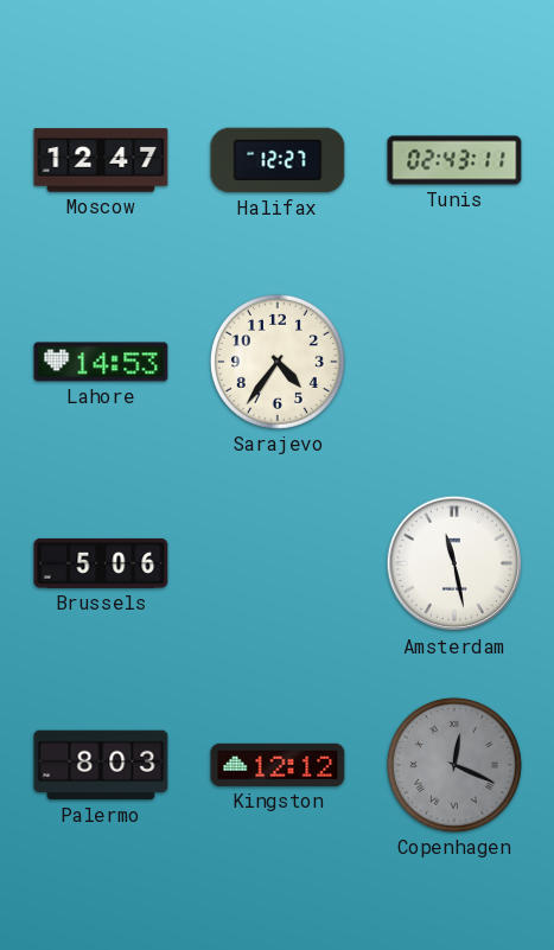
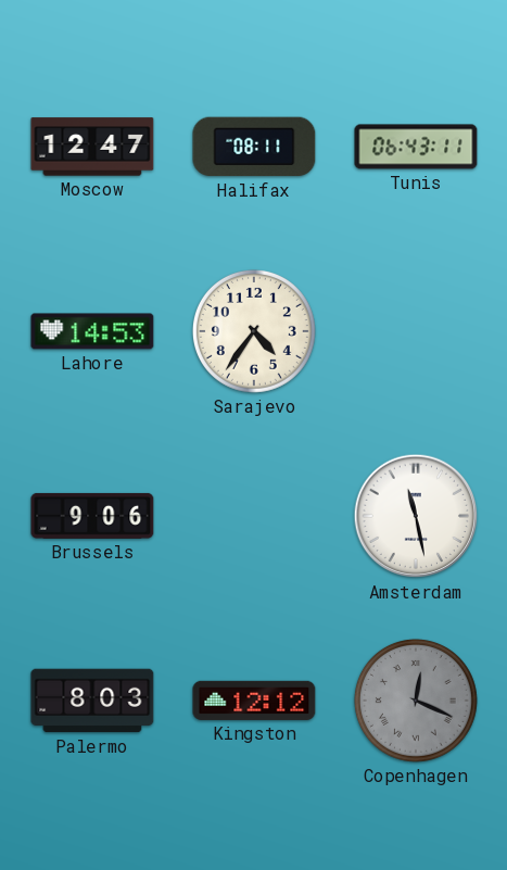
Halifax: 12:27 -> 08:11
Tunis: 02:43 -> 06:43
Brussels: 5:06 -> 9:06
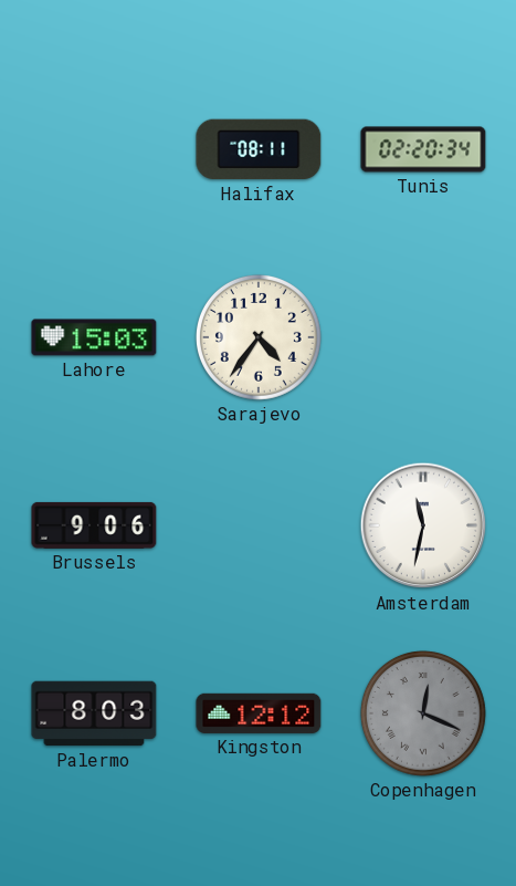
Moscow: 12:47 -> none
Tunis: 06:43 -> 02:20
Lahore: 14:53 -> 15:03
Amsterdam: 11:28 -> 11:32
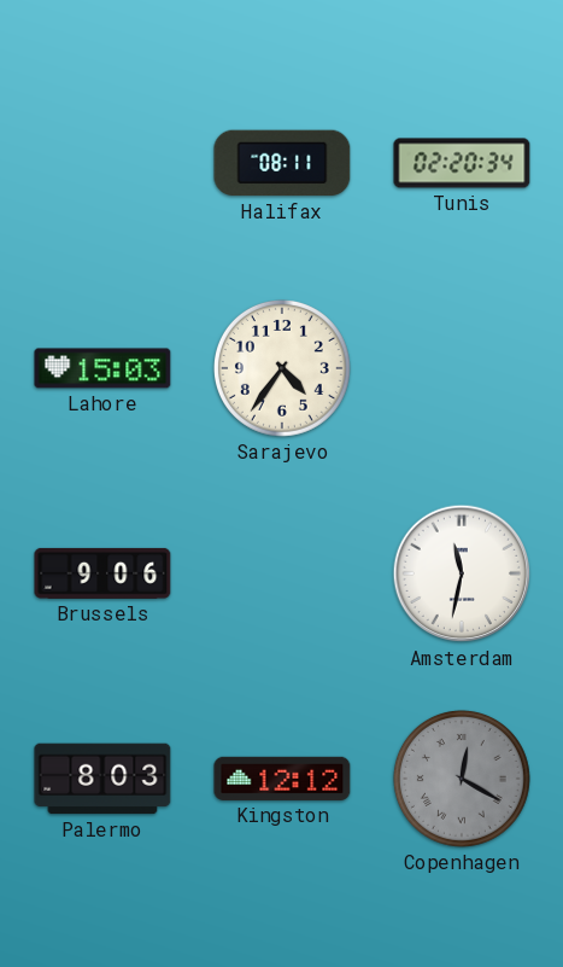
Copenhagen: 12:19 -> 12:20
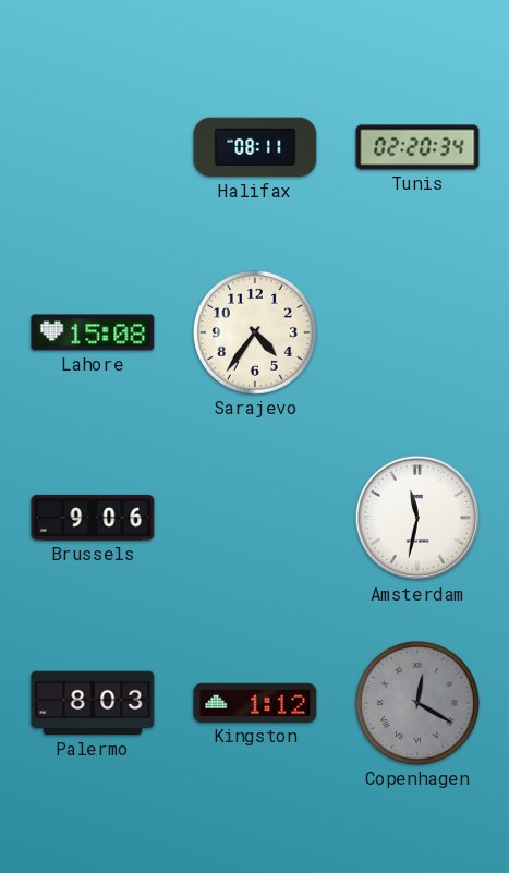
Lahore: 15:03 -> 15:08
Kingston: 12:12 -> 1:12
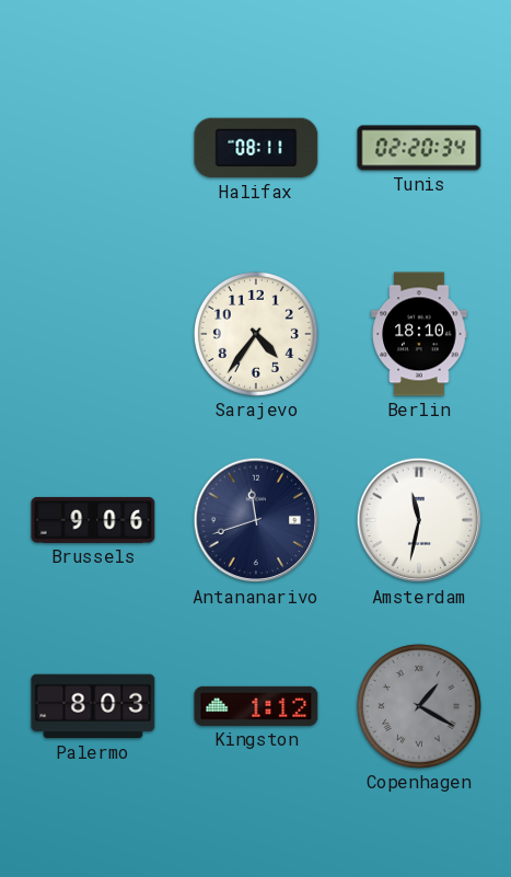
Lahore: 15:08 -> none
Berlin: none -> 18:10
Antananarivo: none -> 11:42
Copenhagen: 12:20 -> 1:20
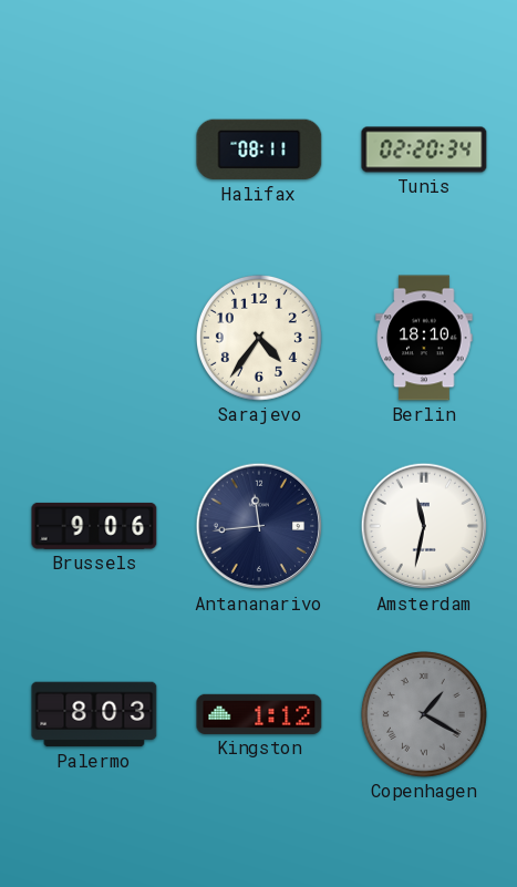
Antananarivo: 11:42 -> 11:44
